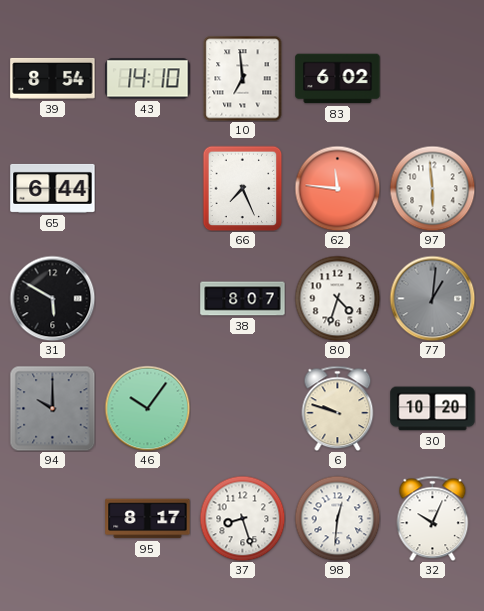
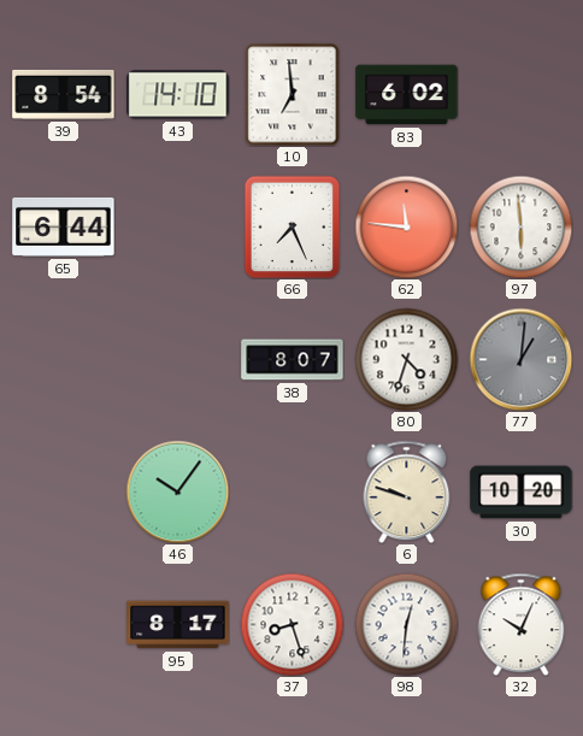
31: 5:50 -> none
94: 10:00 -> none
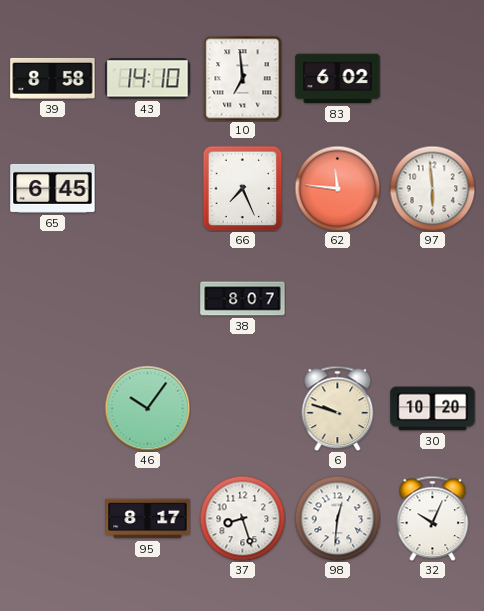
39: 8:54 -> 8:58
65: 6:44 -> 6:45
80: 4:33 -> none
77: 1:01 -> none
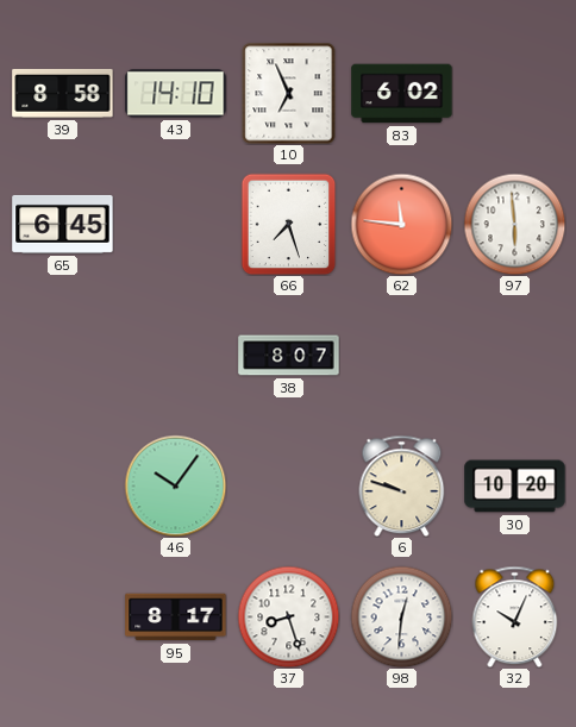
10: 6:59 -> 6:56
66: 7:26 -> 7:27
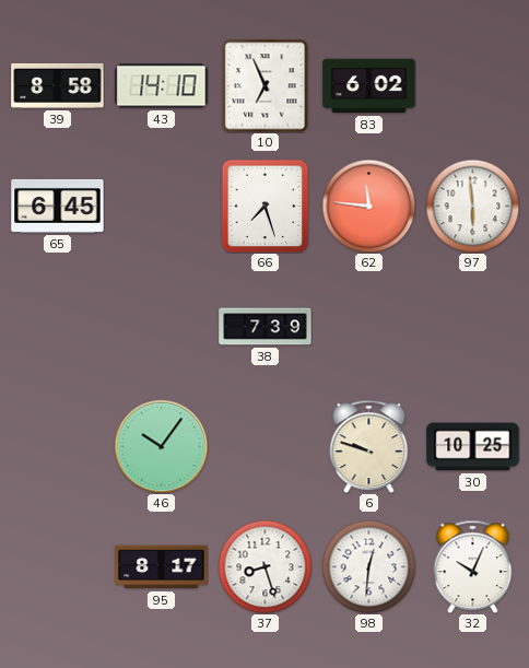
38: 8:07 -> 7:39
30: 10:20 -> 10:25
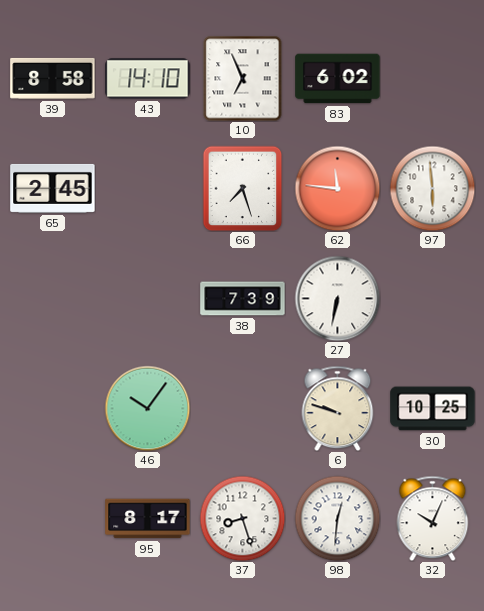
65: 6:45 -> 2:45
27: none -> 6:32
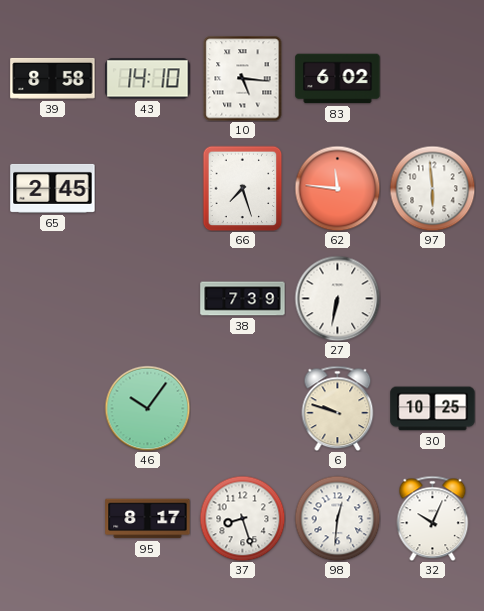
10: 6:56 -> 5:16
